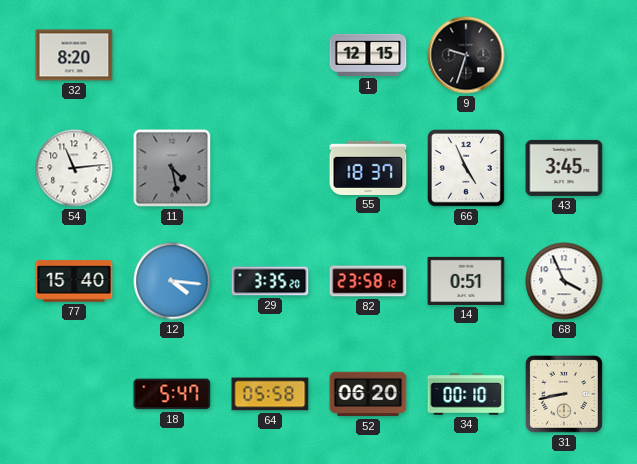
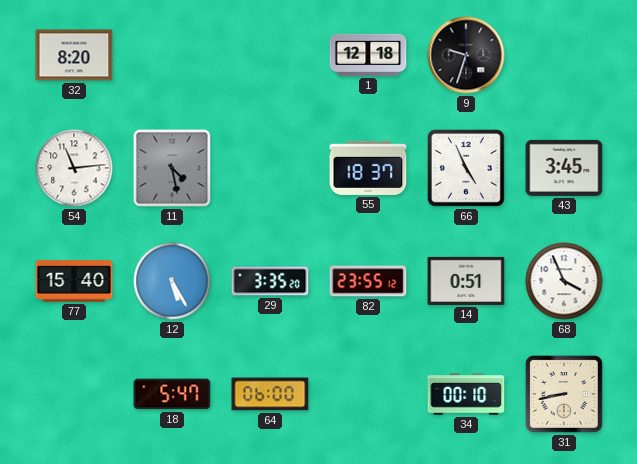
1: 12:15 -> 12:18
12: 4:16 -> 5:25
82: 23:58 -> 23:55
64: 05:58 -> 06:00
52: 06:20 -> none
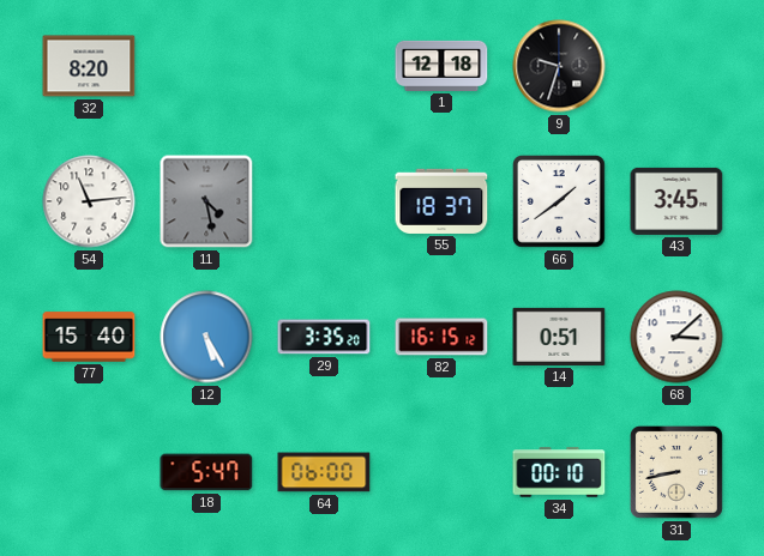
66: 4:56 -> 1:39
82: 23:55 -> 16:15
68: 3:56 -> 3:08
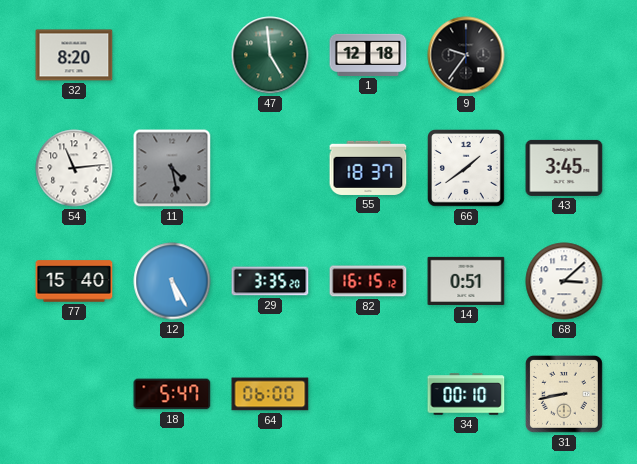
47: none -> 4:59
9: 9:33 -> 9:36
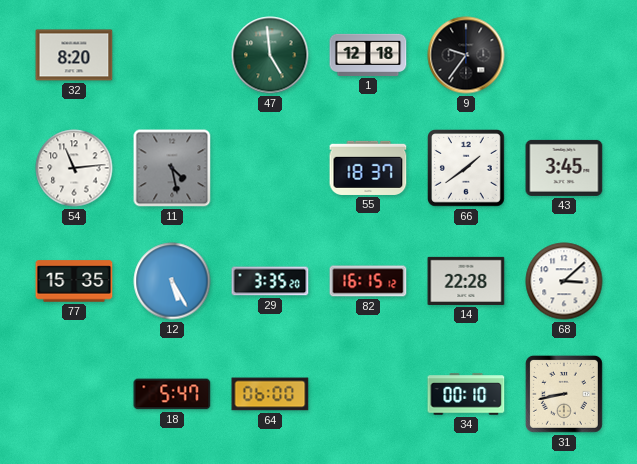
77: 15:40 -> 15:35
14: 0:51 -> 22:28
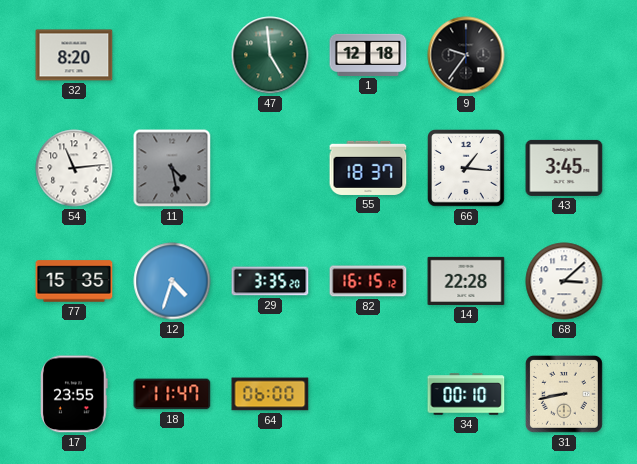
66: 1:39 -> 1:16
12: 5:25 -> 4:33
17: none -> 23:55
18: 5:47 -> 11:47
